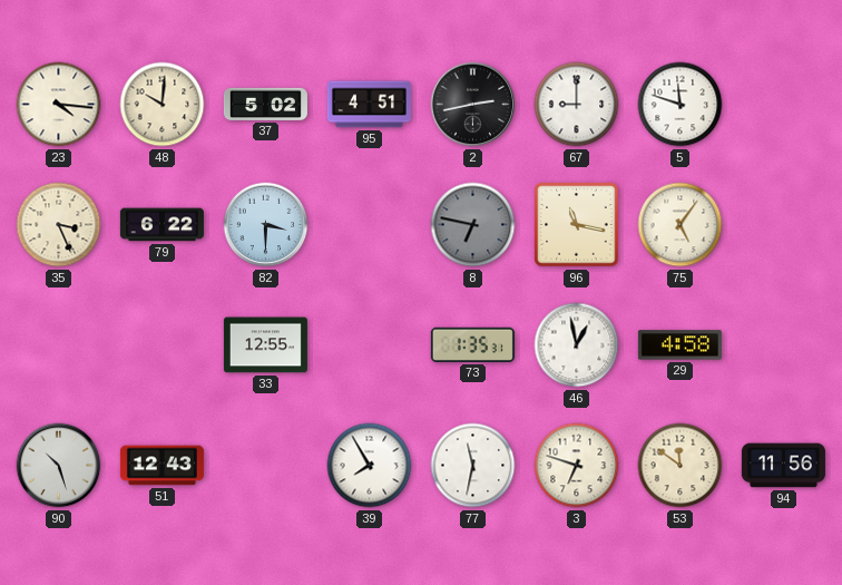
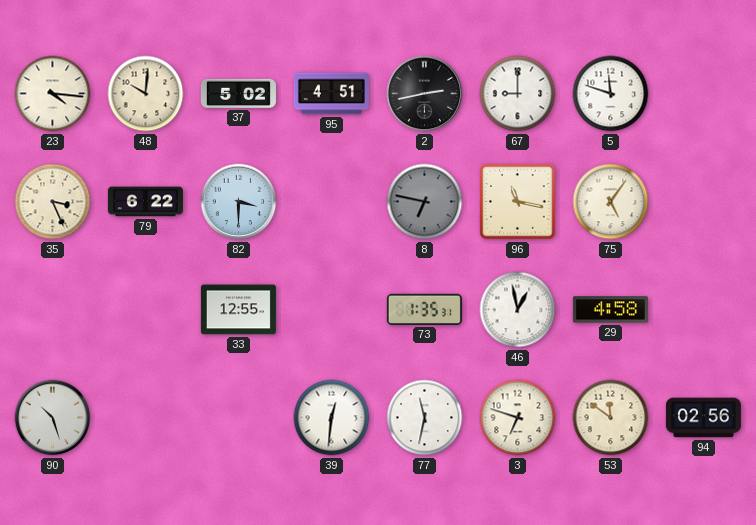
51: 12:43 -> none
39: 7:55 -> 12:31
94: 11:56 -> 02:56
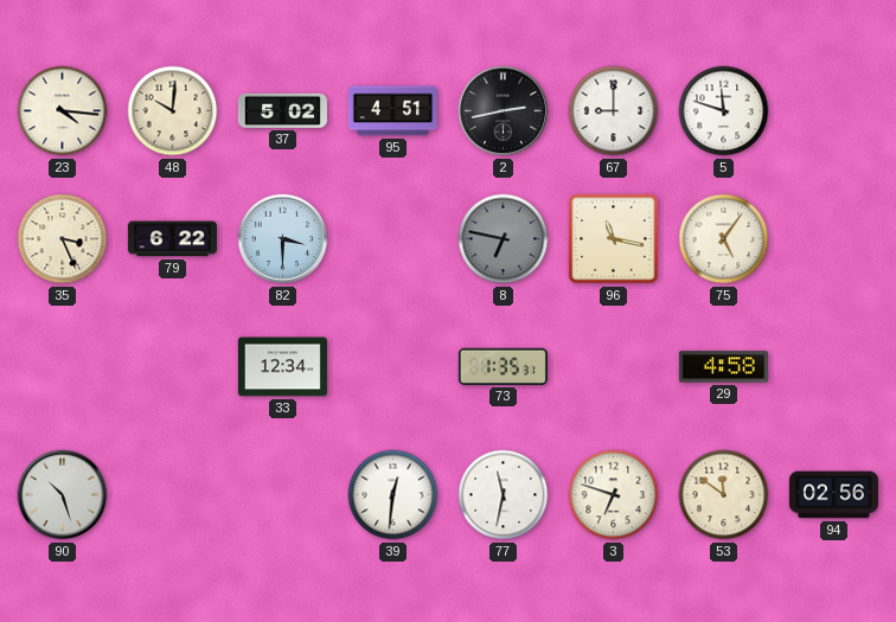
33: 12:55 -> 12:34
46: 12:58 -> none
